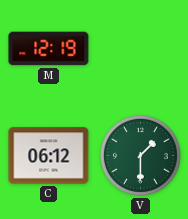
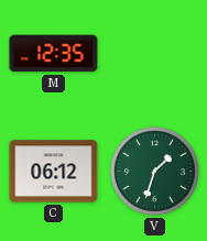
M: 12:19 -> 12:35
V: 1:30 -> 1:33
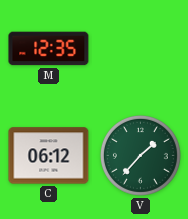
V: 1:33 -> 1:37
